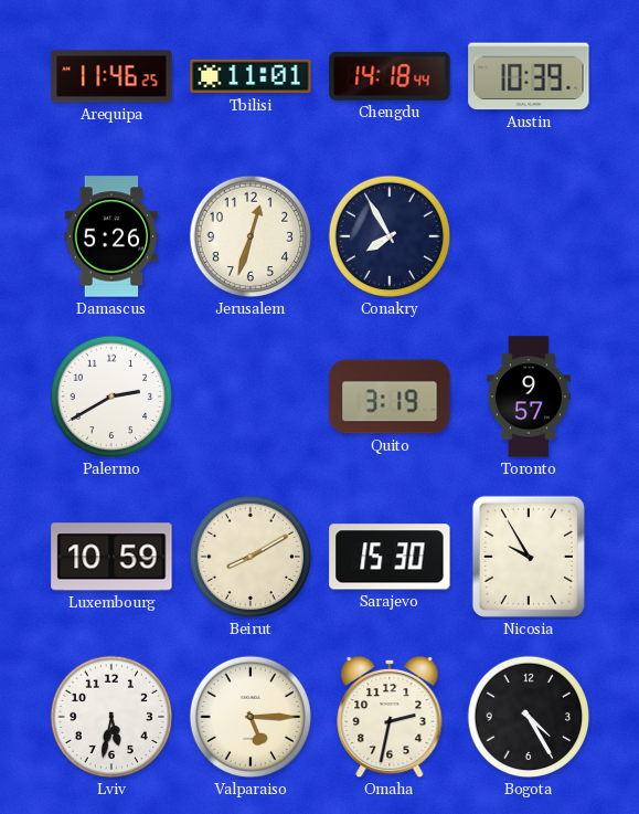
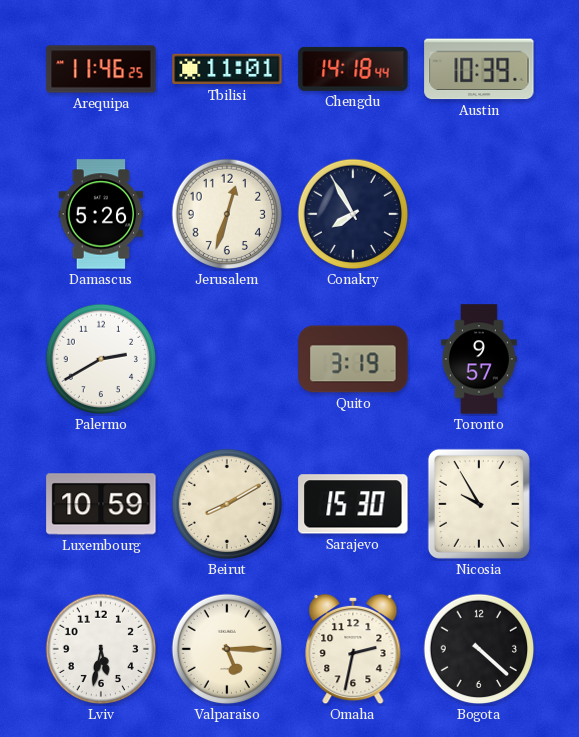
Bogota: 4:25 -> 4:22
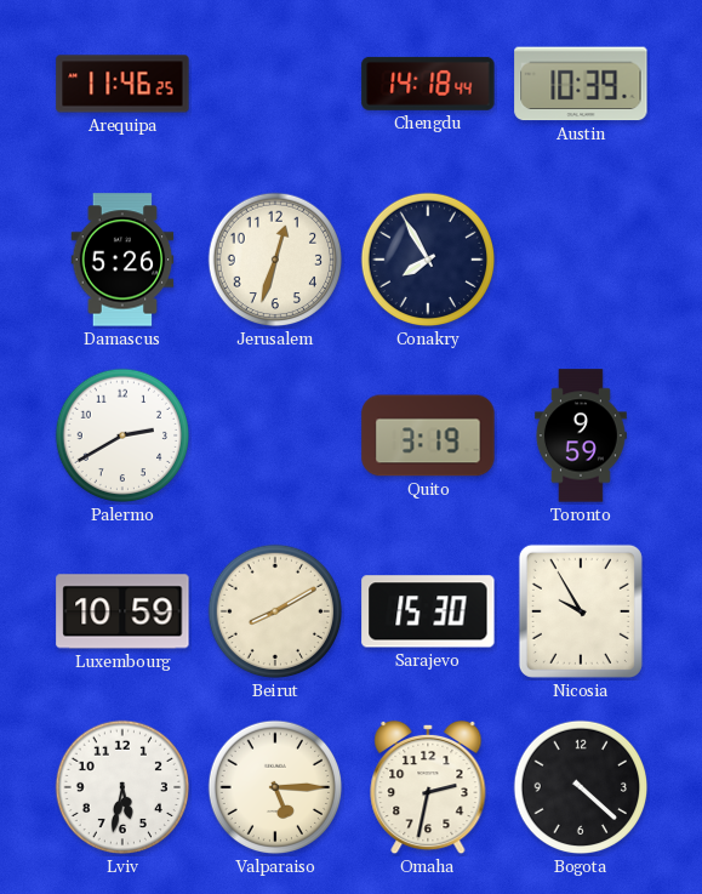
Tbilisi: 11:01 -> none
Toronto: 9:57 -> 9:59
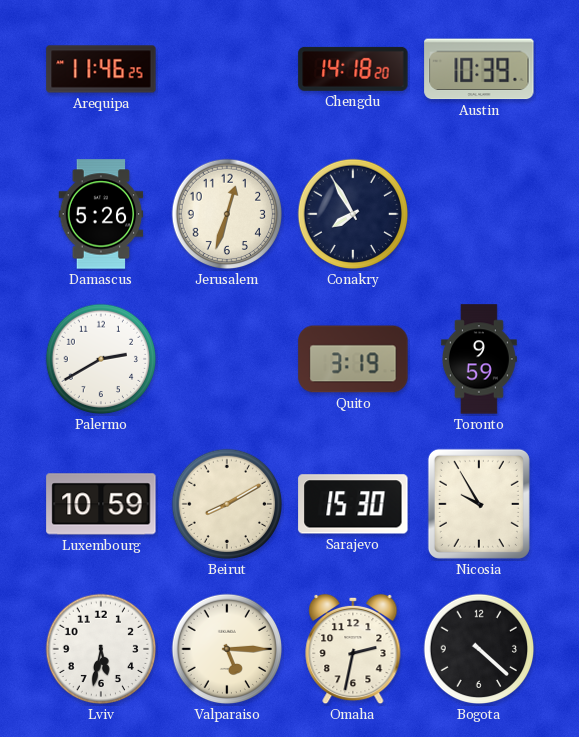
Chengdu: 14:18:44 -> 14:18:20
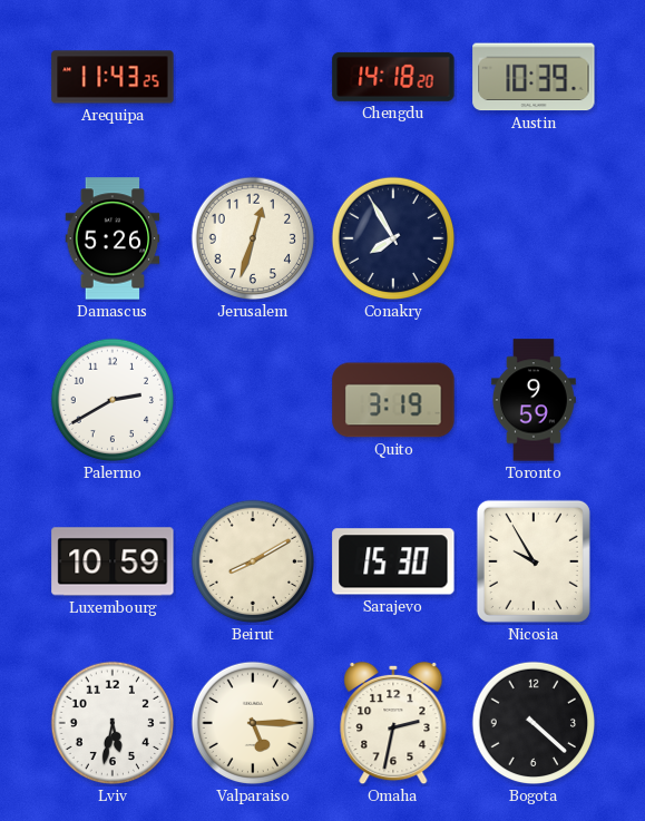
Arequipa: 11:46 -> 11:43
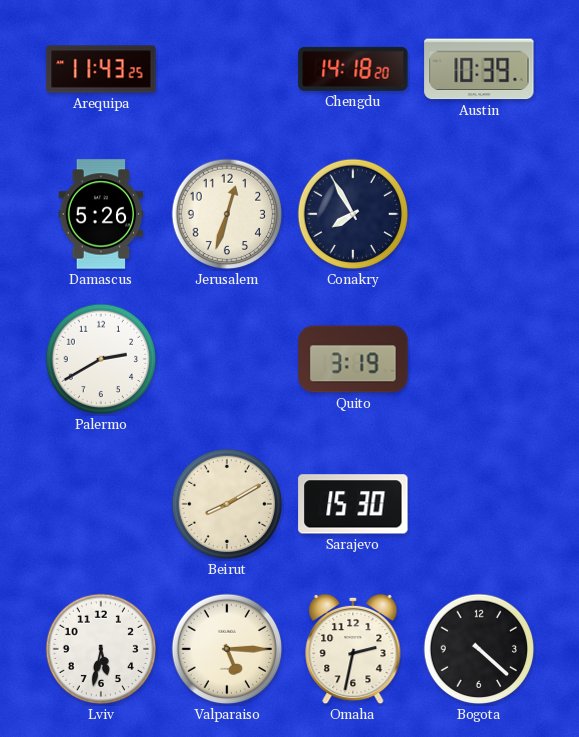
Toronto: 9:59 -> none
Luxembourg: 10:59 -> none
Nicosia: 9:55 -> none
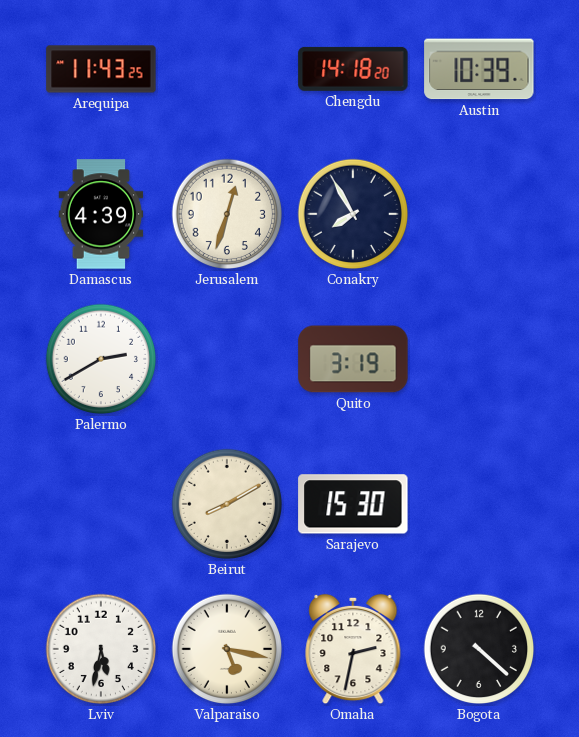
Damascus: 5:26 -> 4:39
Valparaiso: 5:15 -> 5:17
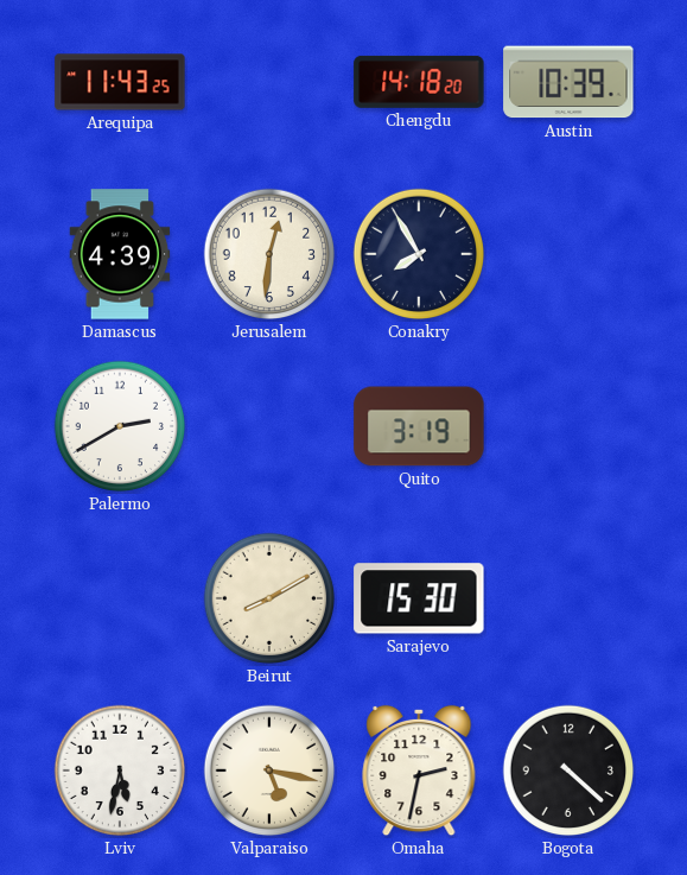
Jerusalem: 12:33 -> 12:31
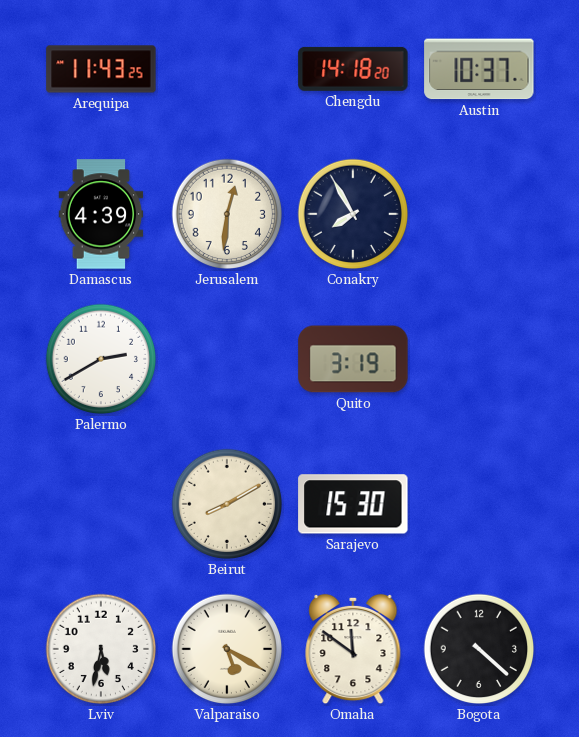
Austin: 10:39 -> 10:37
Valparaiso: 5:17 -> 5:20
Omaha: 2:32 -> 11:51
